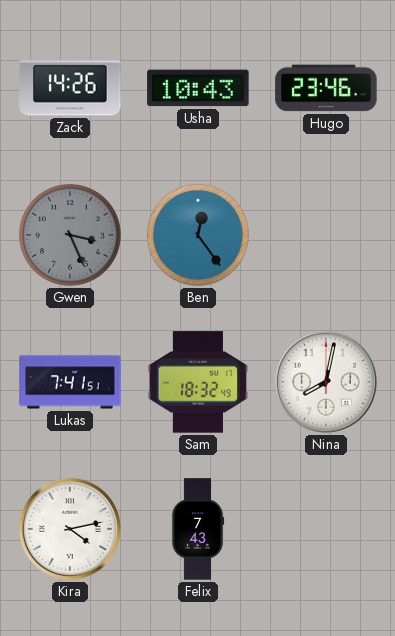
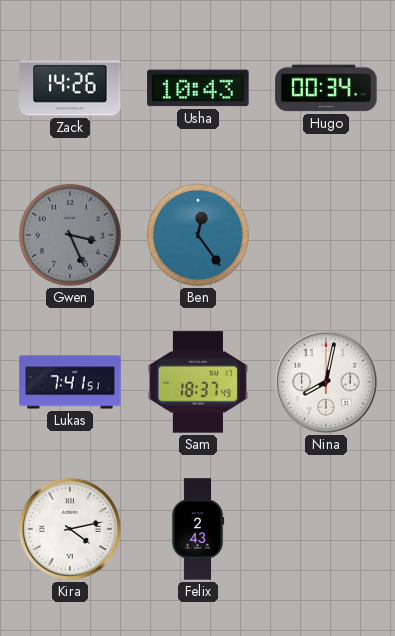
Hugo: 23:46 -> 00:34
Sam: 18:32 -> 18:37
Felix: 7:43 -> 2:43
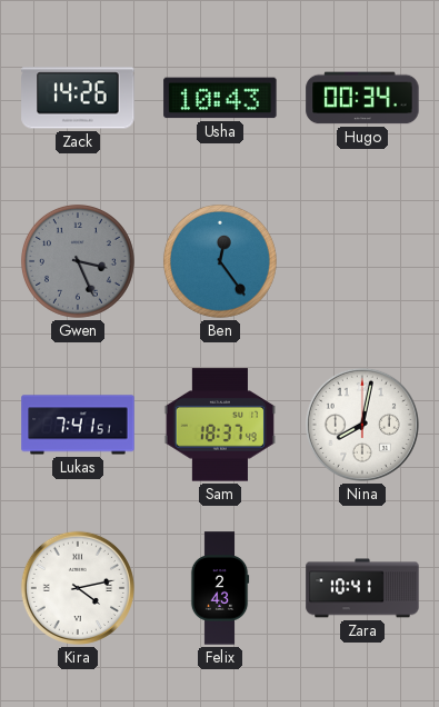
Zara: none -> 10:41
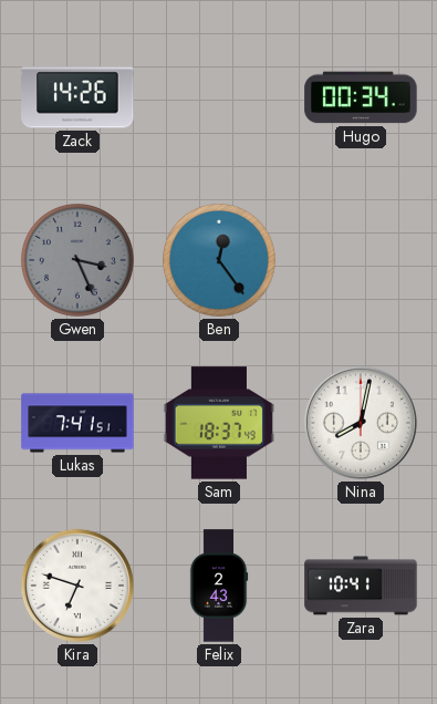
Usha: 10:43 -> none
Kira: 4:13 -> 6:48
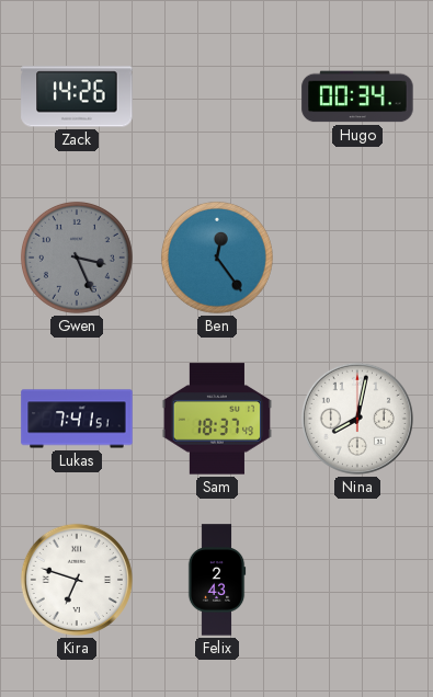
Zara: 10:41 -> none
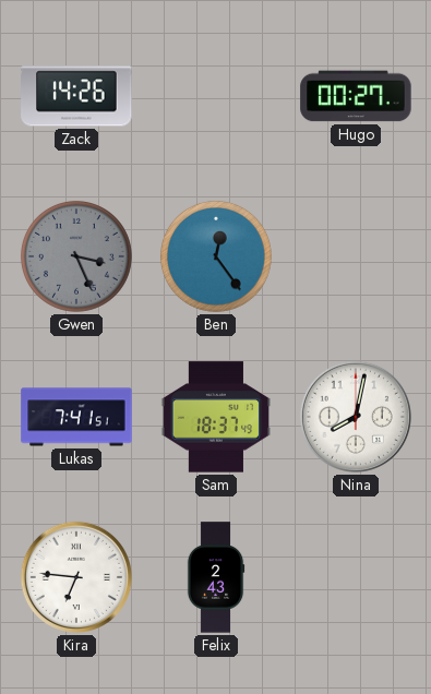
Hugo: 00:34 -> 00:27
Kira: 6:48 -> 6:46
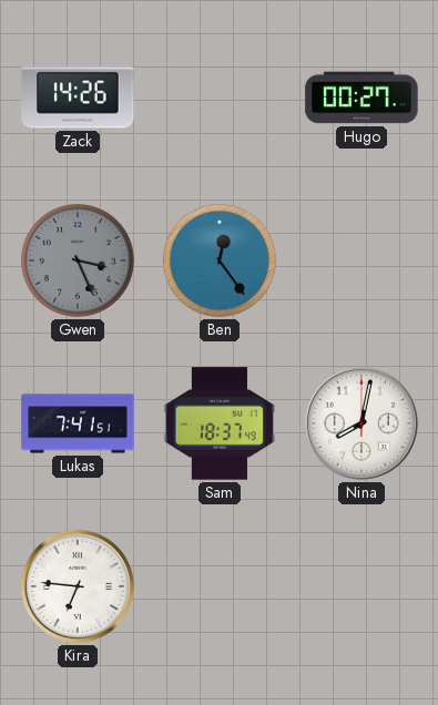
Felix: 2:43 -> none
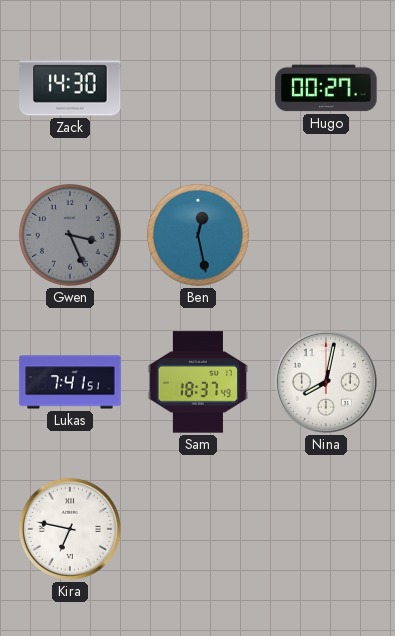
Zack: 14:26 -> 14:30
Ben: 12:24 -> 12:28
Kira: 6:46 -> 6:47
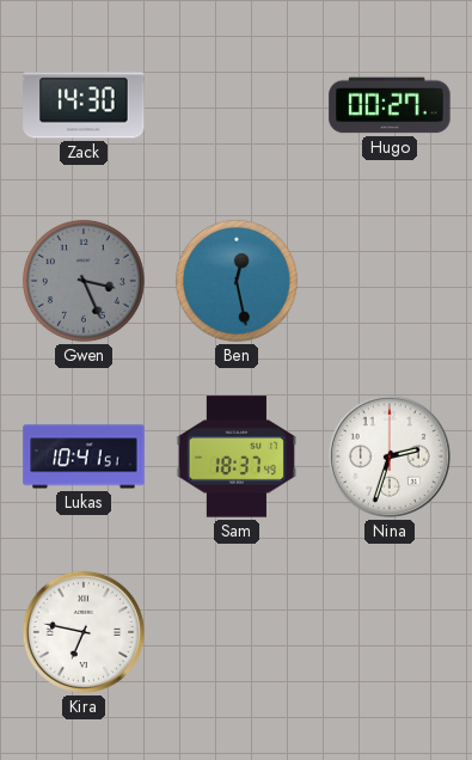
Lukas: 7:41 -> 10:41
Nina: 8:02 -> 2:33
